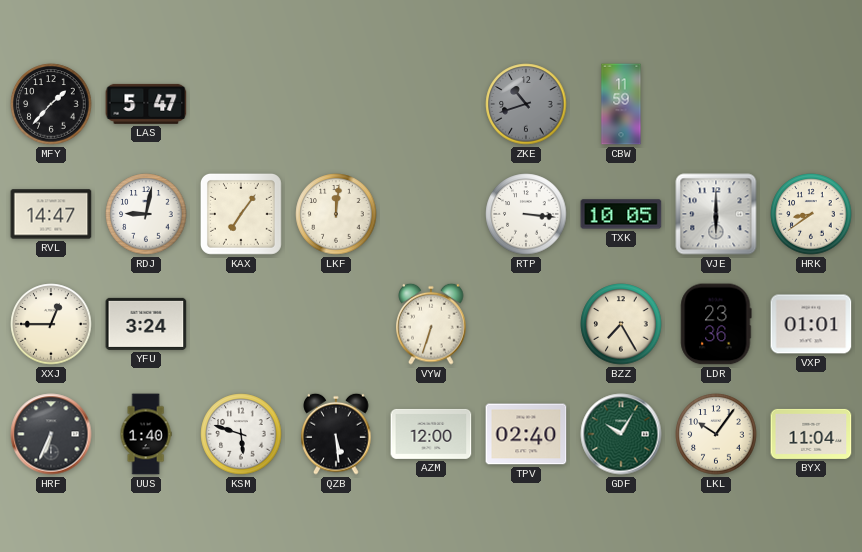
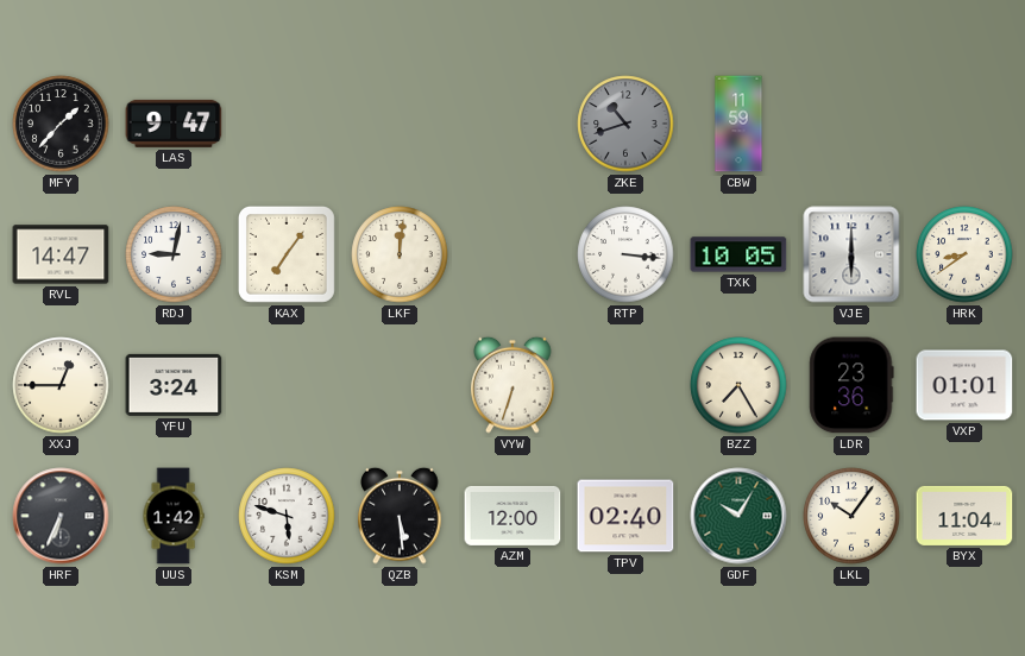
LAS: 5:47 -> 9:47
UUS: 1:40 -> 1:42
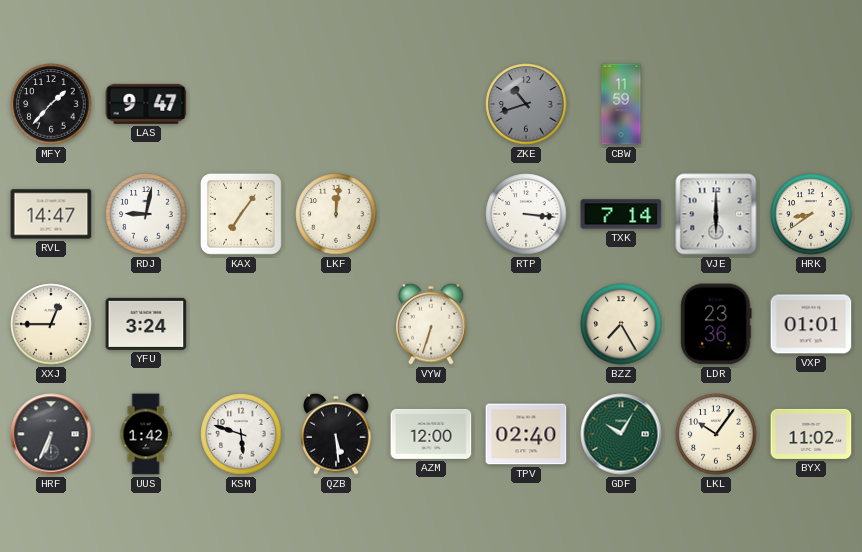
TXK: 10:05 -> 7:14
BYX: 11:04 -> 11:02
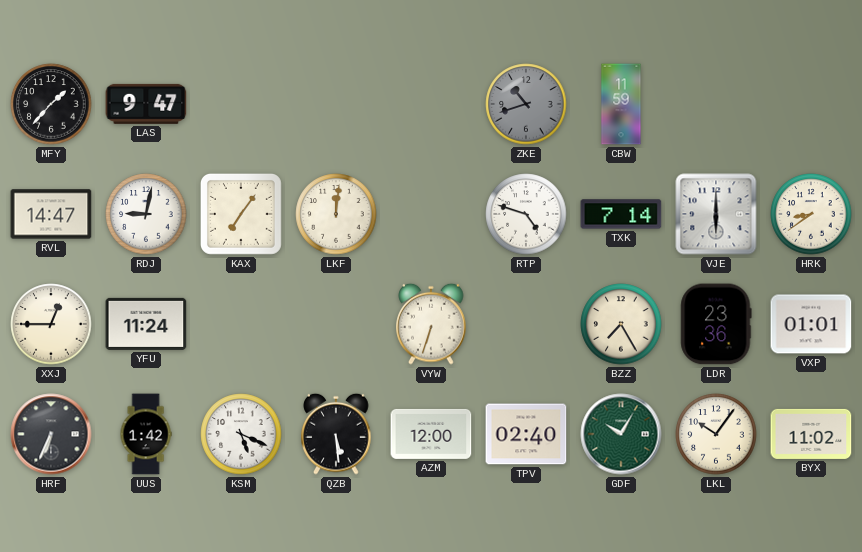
RTP: 3:16 -> 4:48
YFU: 3:24 -> 11:24
KSM: 5:48 -> 5:19
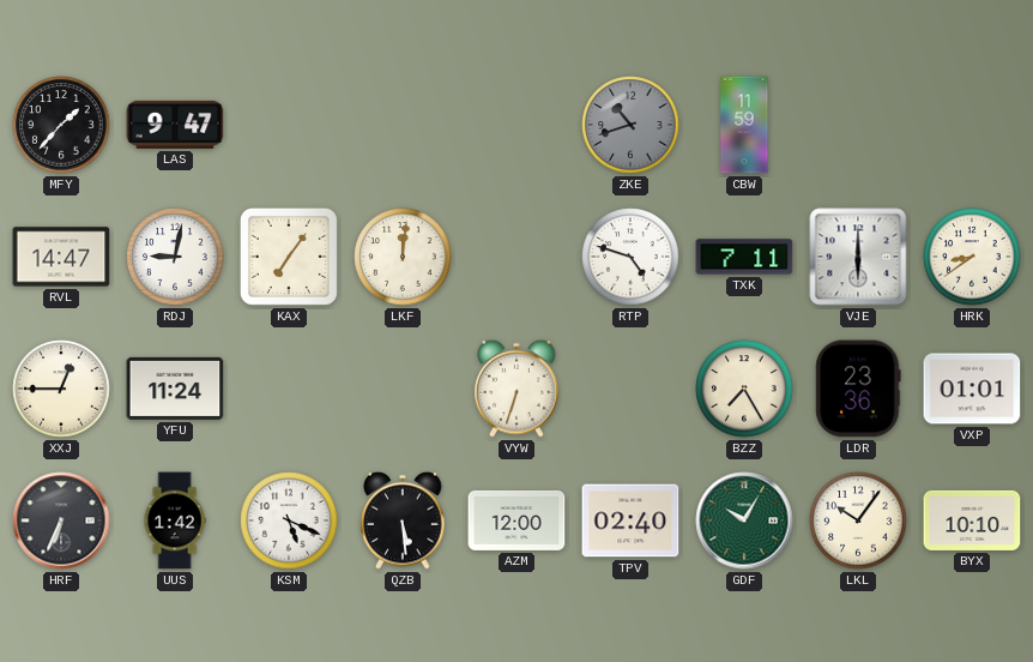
TXK: 7:14 -> 7:11
BYX: 11:02 -> 10:10
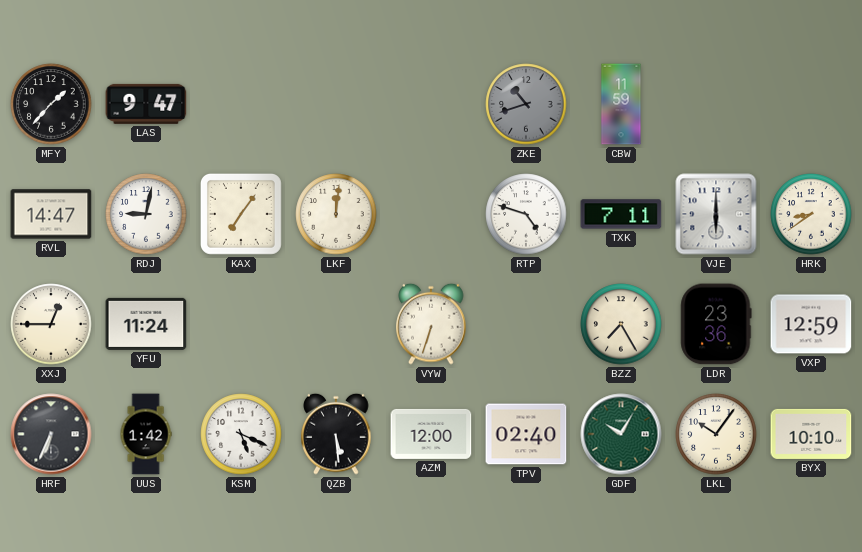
VXP: 01:01 -> 12:59
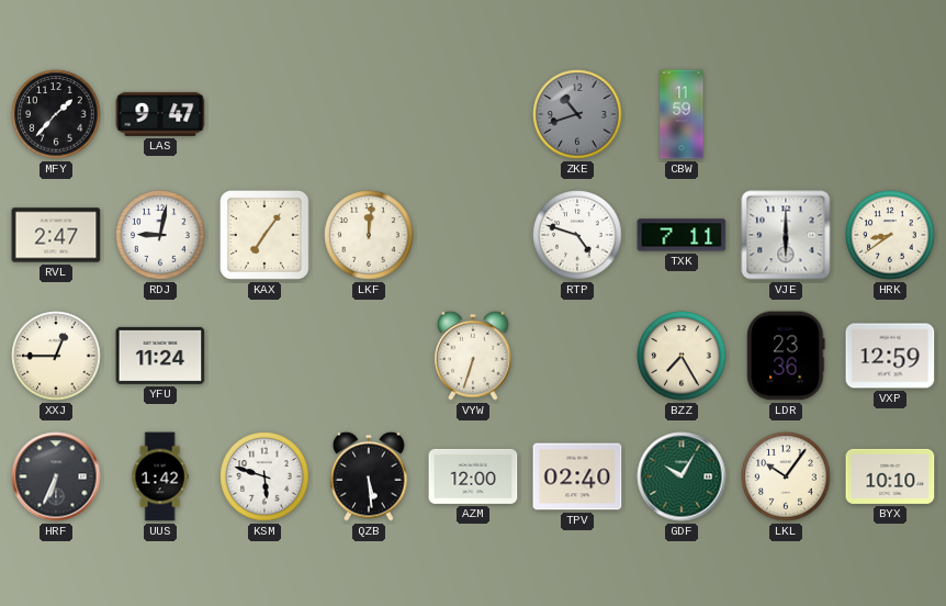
RVL: 14:47 -> 2:47
KSM: 5:19 -> 5:48
